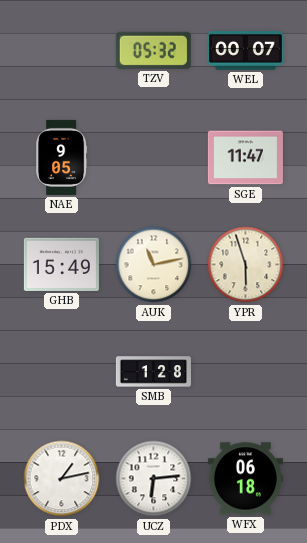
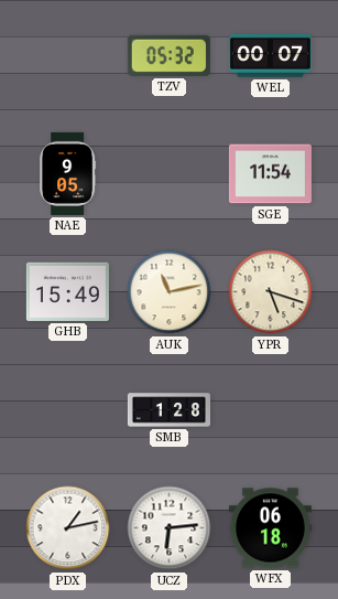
SGE: 11:47 -> 11:54
YPR: 5:57 -> 5:18
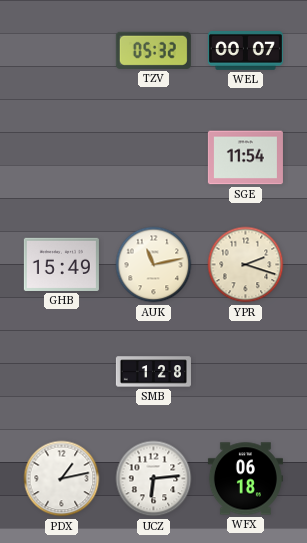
NAE: 9:05 -> none
YPR: 5:18 -> 2:18
